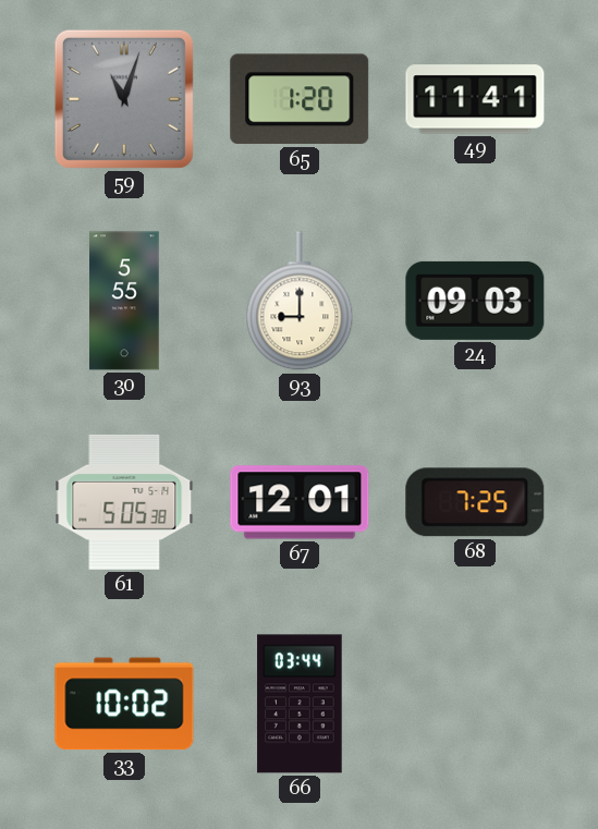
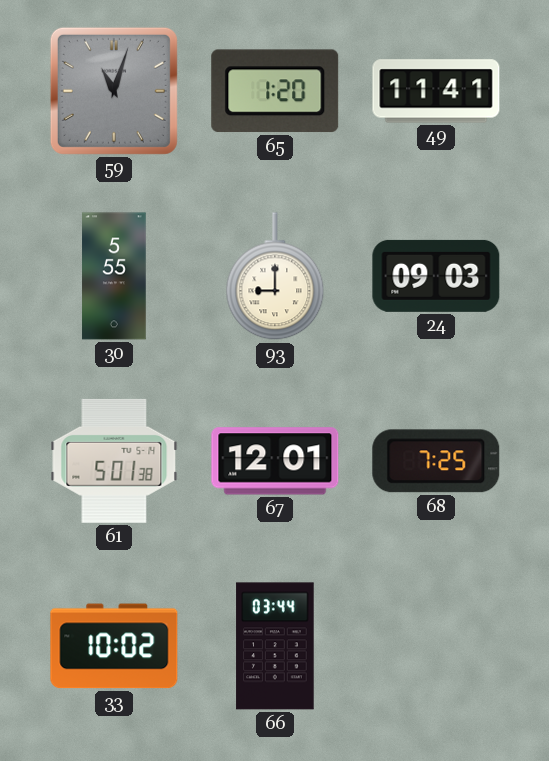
61: 5:05 -> 5:01
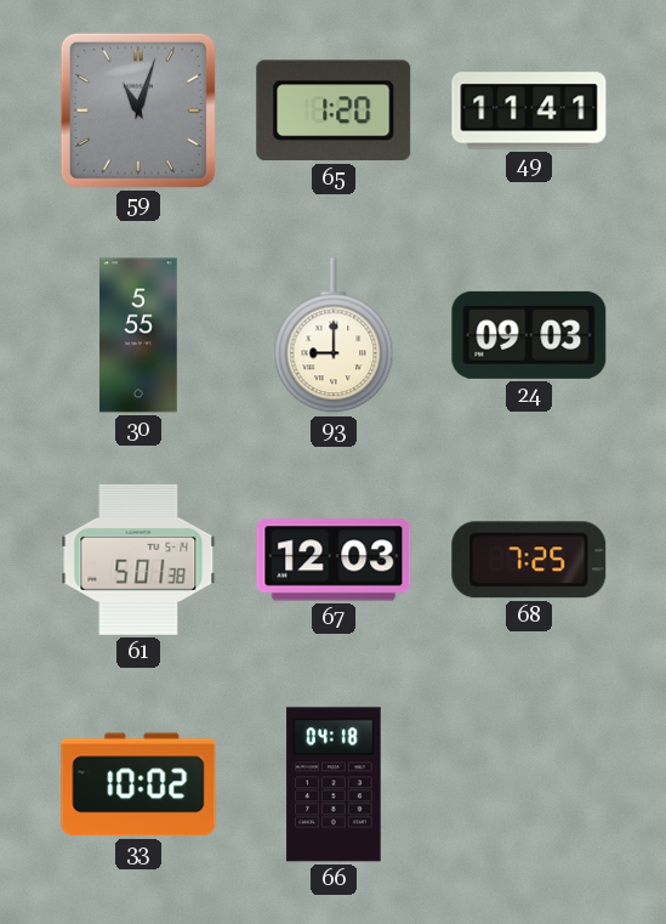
67: 12:01 -> 12:03
66: 03:44 -> 04:18
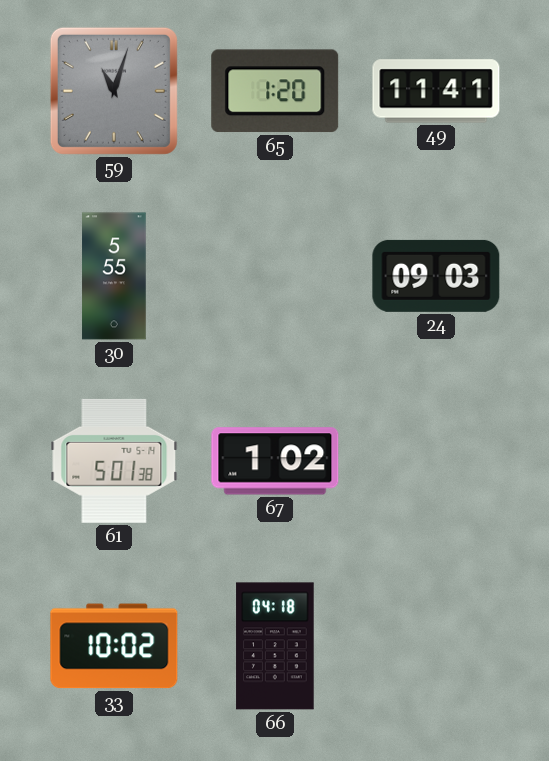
93: 9:00 -> none
67: 12:03 -> 1:02
68: 7:25 -> none
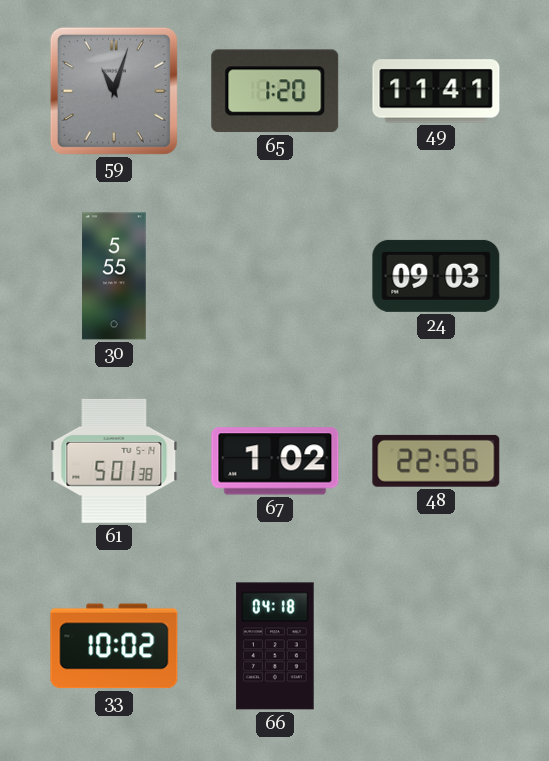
48: none -> 22:56
